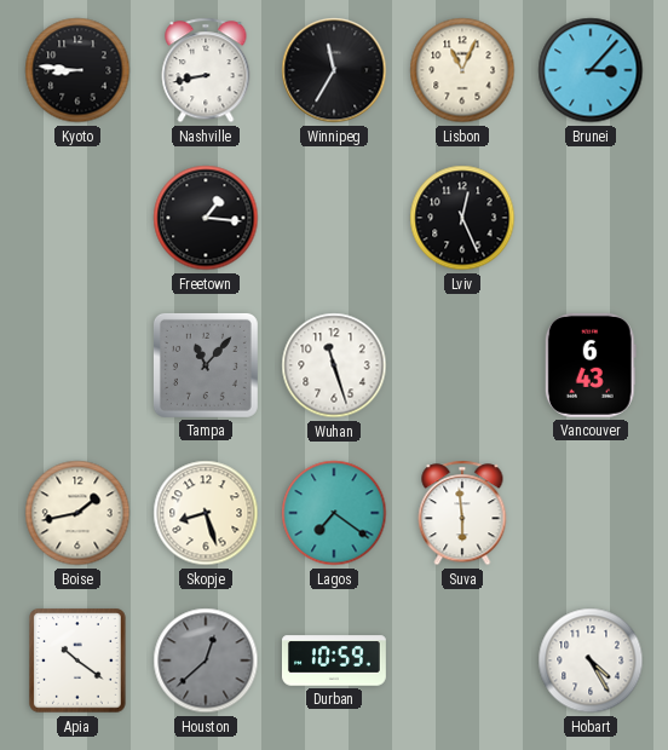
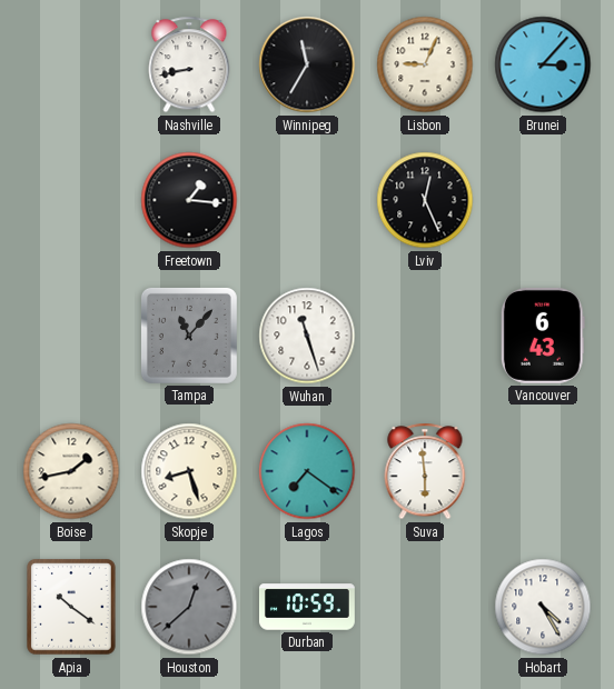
Kyoto: 8:46 -> none
Lisbon: 11:04 -> 9:04
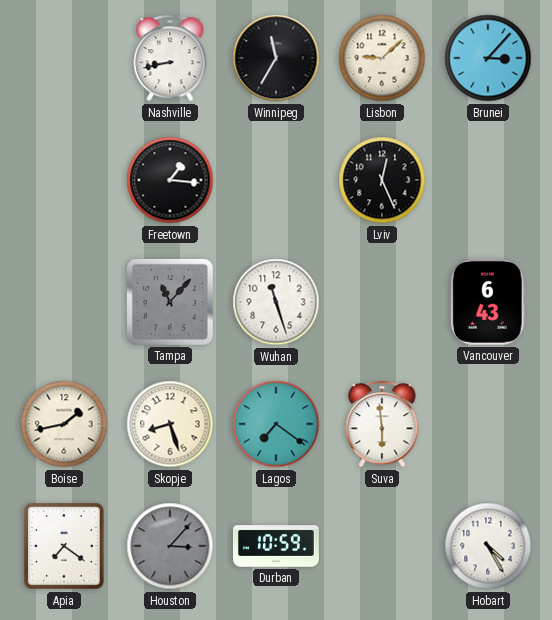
Lisbon: 9:04 -> 9:08
Apia: 10:21 -> 7:21
Houston: 12:38 -> 3:07
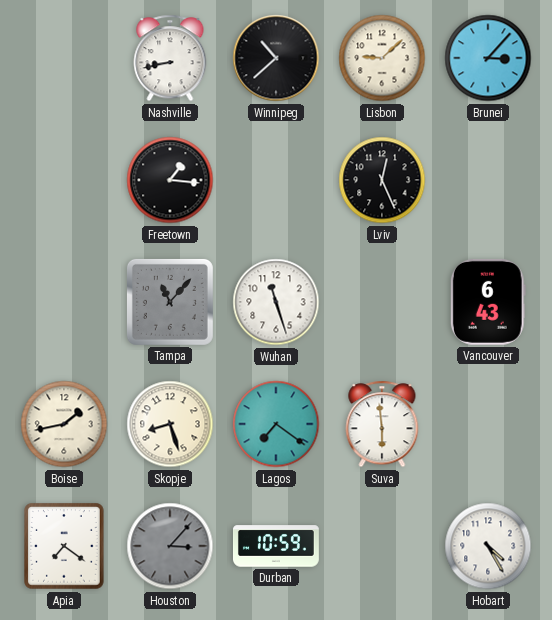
Winnipeg: 11:35 -> 10:38
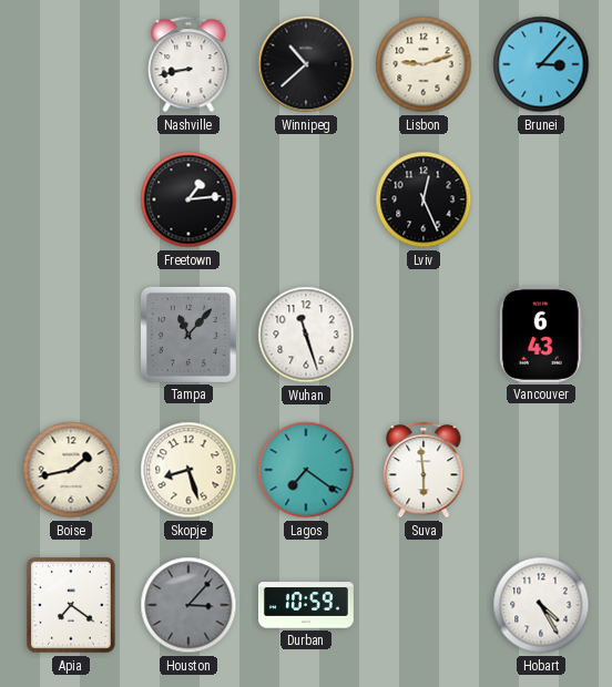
Lisbon: 9:08 -> 9:12
Freetown: 1:16 -> 1:14
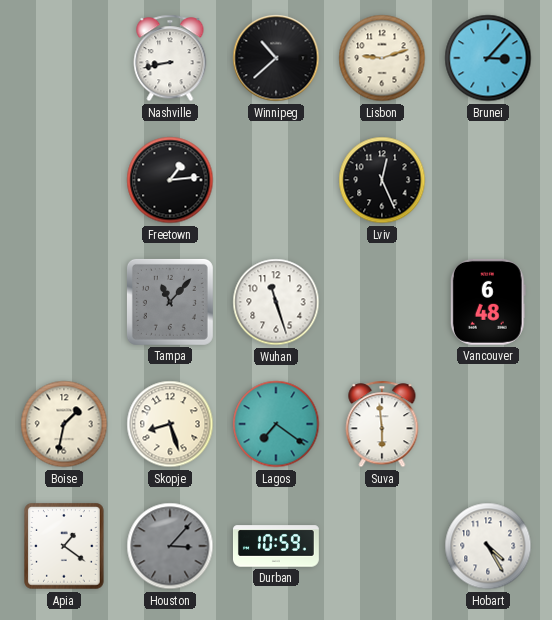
Vancouver: 6:43 -> 6:48
Boise: 1:43 -> 1:32
Apia: 7:21 -> 1:21
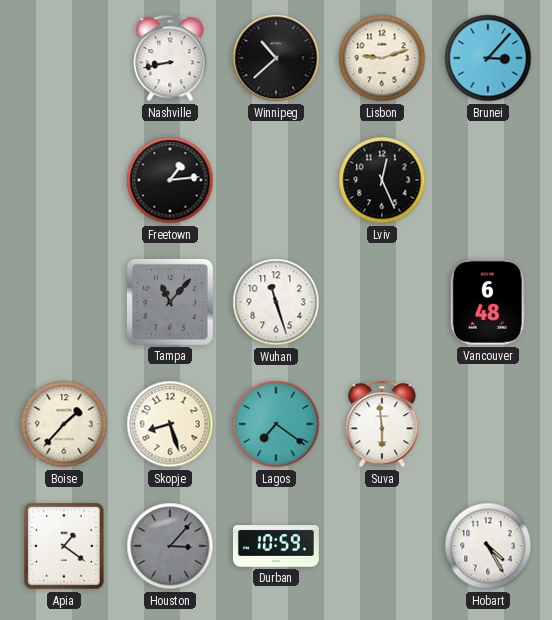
Boise: 1:32 -> 1:37
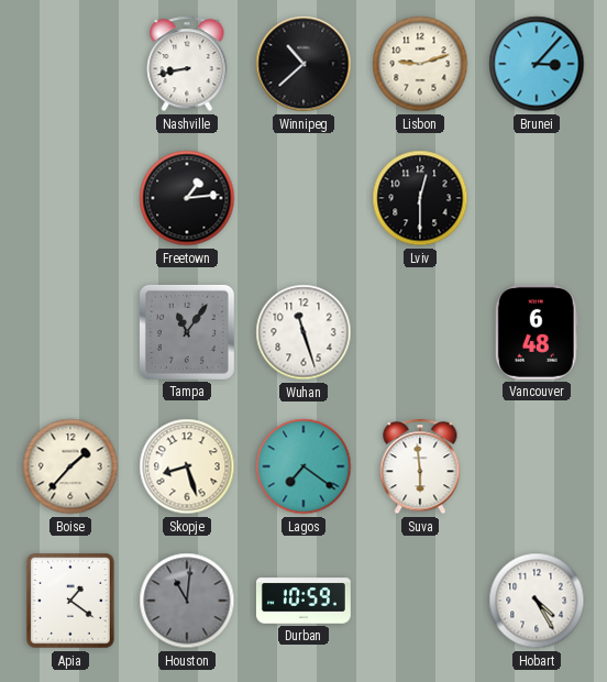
Lviv: 12:26 -> 12:30
Tampa: 11:07 -> 11:06
Houston: 3:07 -> 11:01
